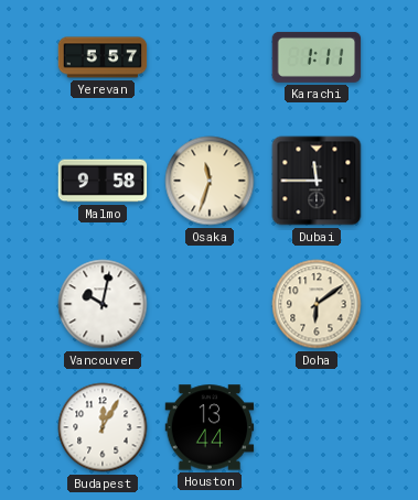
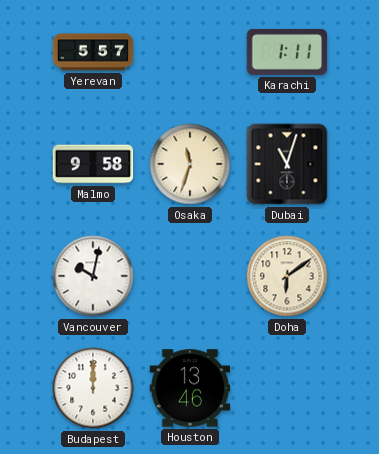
Dubai: 11:45 -> 11:03
Budapest: 12:05 -> 12:00
Houston: 13:44 -> 13:46
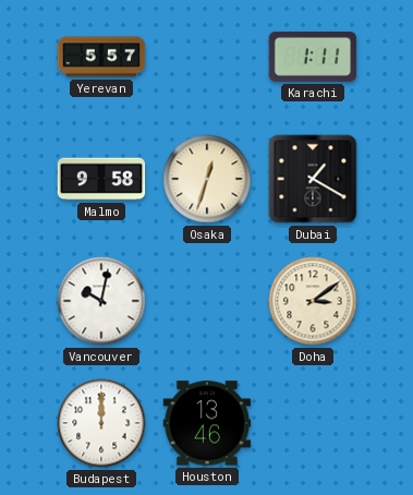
Osaka: 11:33 -> 12:33
Dubai: 11:03 -> 1:20
Doha: 6:09 -> 3:09
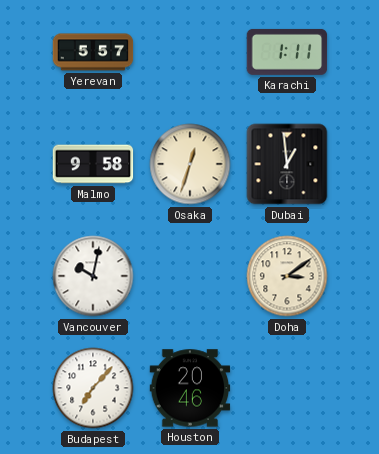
Dubai: 1:20 -> 12:59
Budapest: 12:00 -> 7:07
Houston: 13:46 -> 20:46
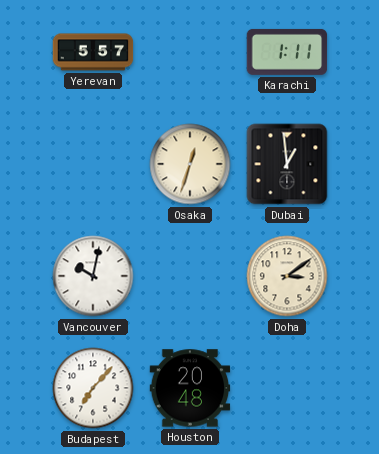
Malmo: 9:58 -> none
Houston: 20:46 -> 20:48
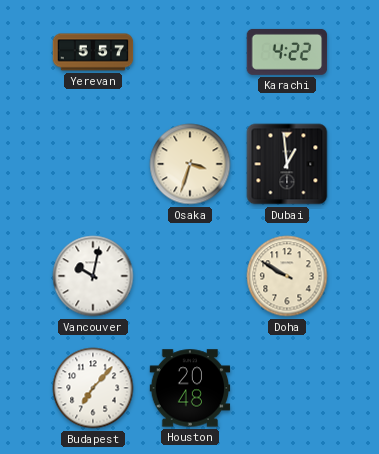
Karachi: 1:11 -> 4:22
Osaka: 12:33 -> 3:33
Doha: 3:09 -> 9:50
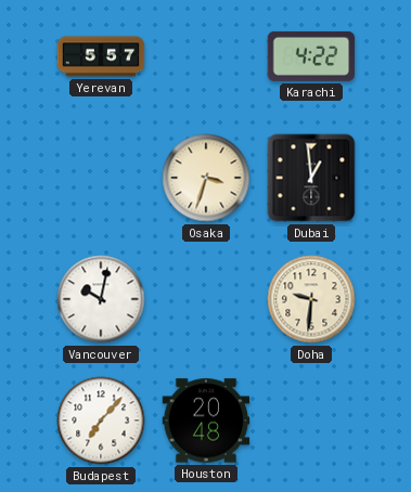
Doha: 9:50 -> 9:31
